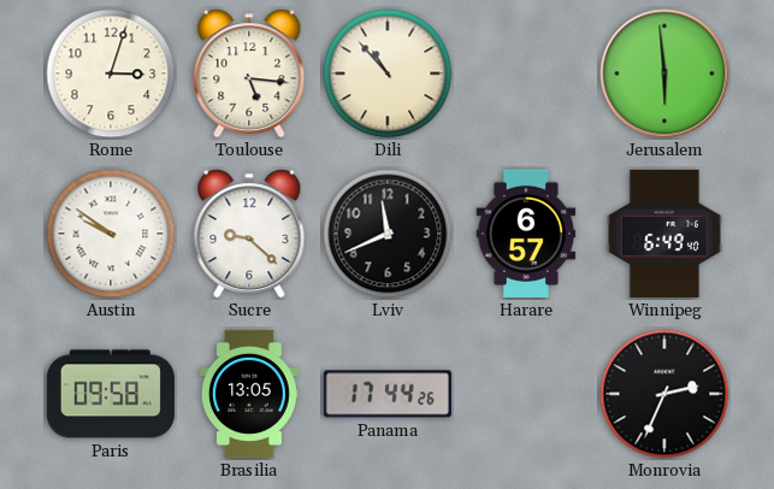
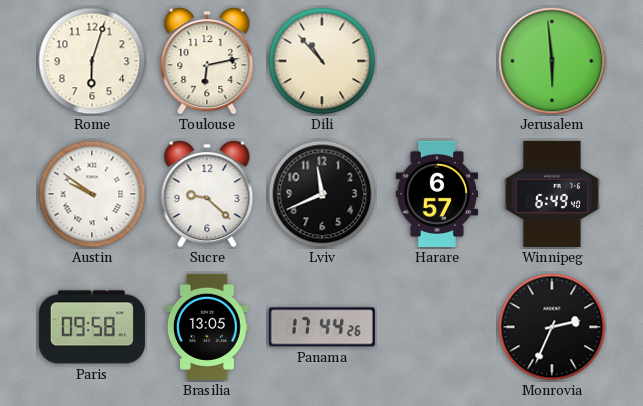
Rome: 3:03 -> 6:03
Toulouse: 5:16 -> 6:13
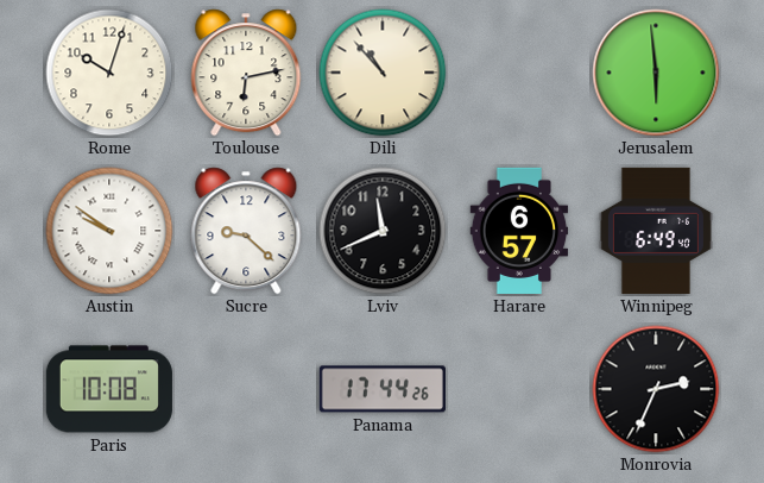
Rome: 6:03 -> 10:03
Paris: 09:58 -> 10:08
Brasilia: 13:05 -> none
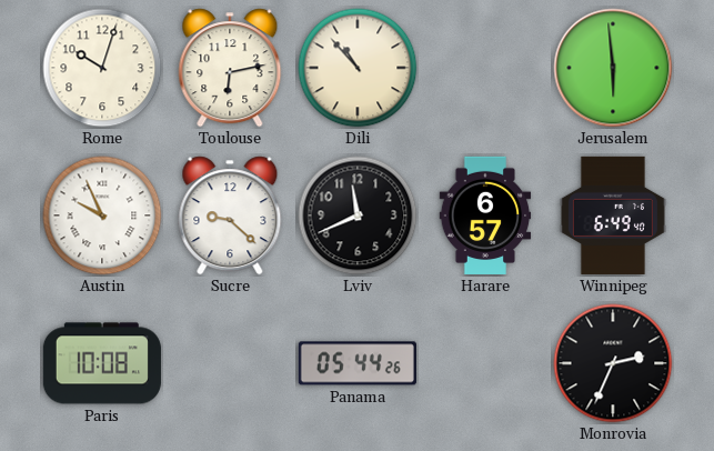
Austin: 9:51 -> 9:56
Panama: 17:44 -> 05:44
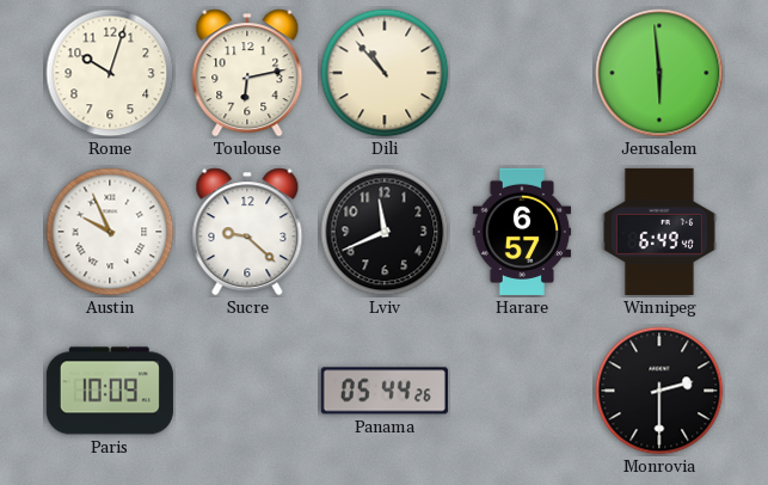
Paris: 10:08 -> 10:09
Monrovia: 2:34 -> 2:30
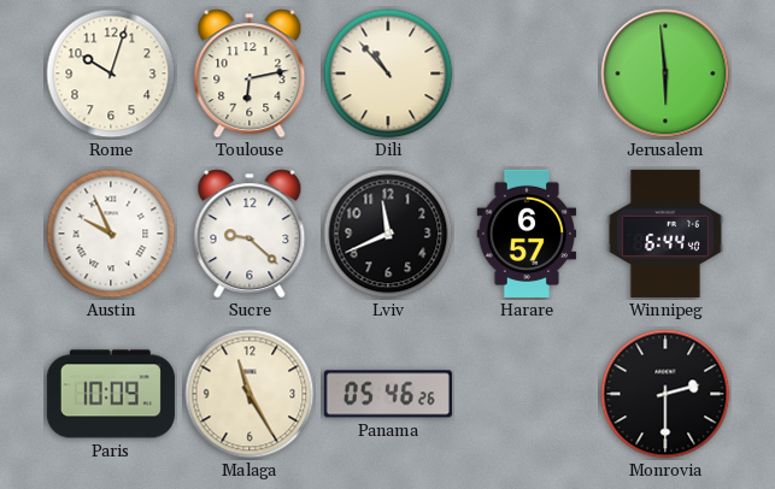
Winnipeg: 6:49 -> 6:44
Malaga: none -> 11:25
Panama: 05:44 -> 05:46
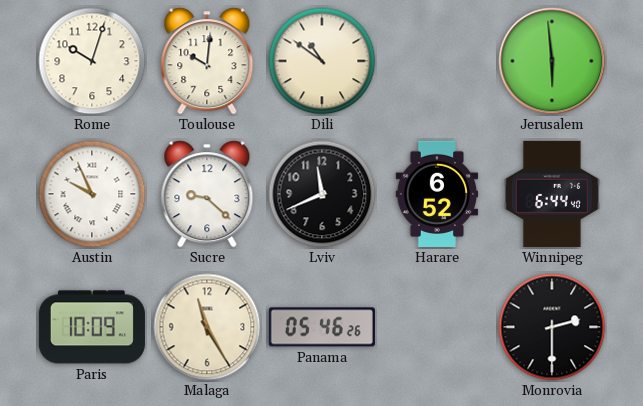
Toulouse: 6:13 -> 10:01
Dili: 10:53 -> 10:51
Harare: 6:57 -> 6:52
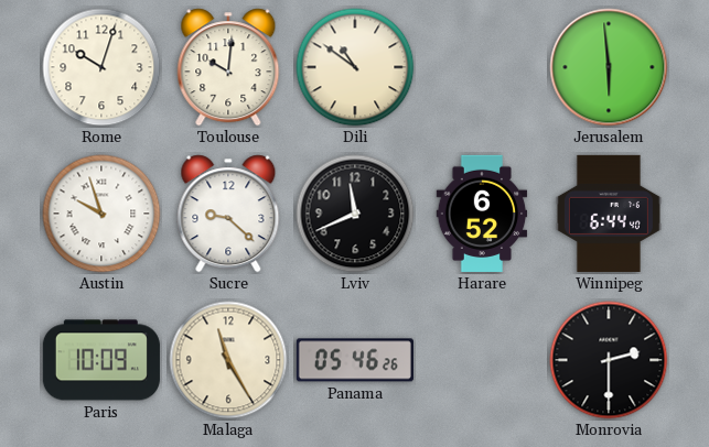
Austin: 9:56 -> 9:57
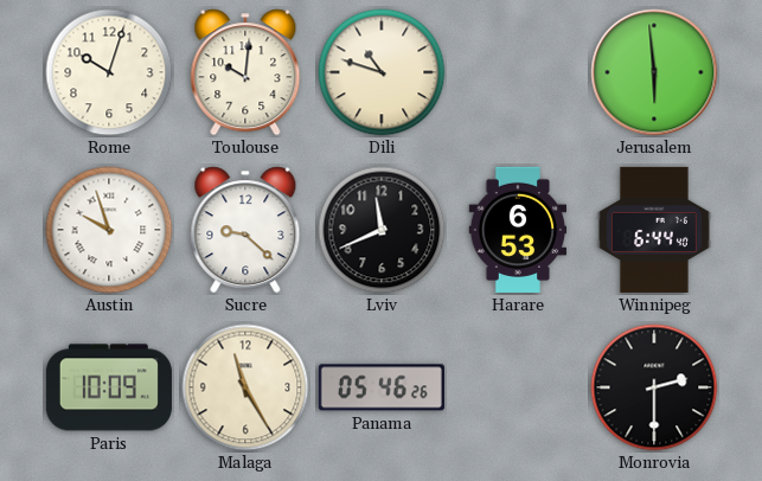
Dili: 10:51 -> 10:48
Harare: 6:52 -> 6:53
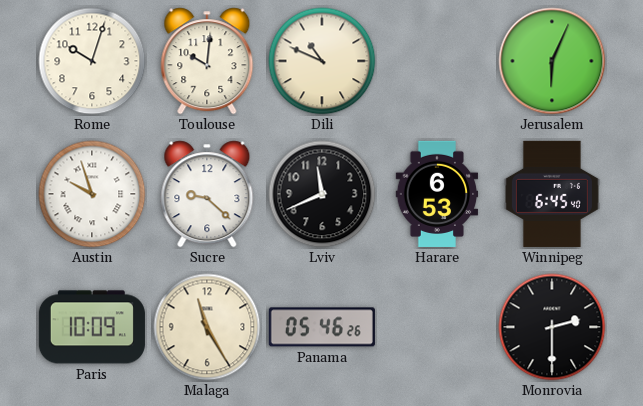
Dili: 10:48 -> 10:49
Jerusalem: 5:59 -> 6:04
Winnipeg: 6:44 -> 6:45
